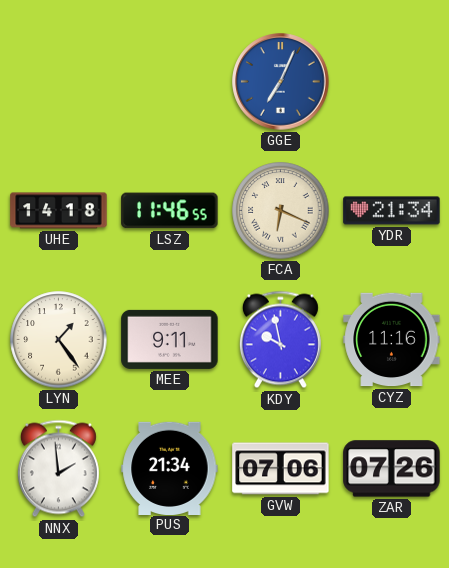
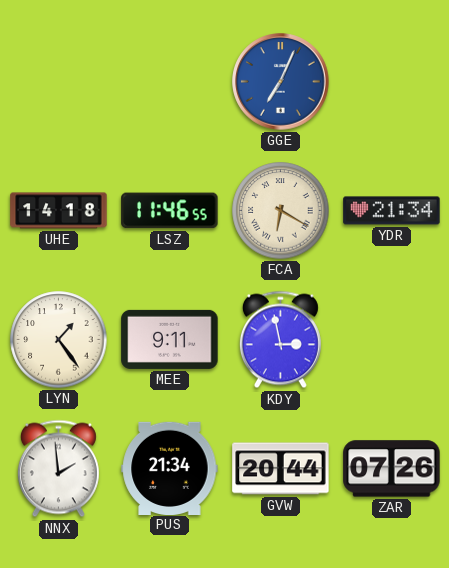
FCA: 6:19 -> 6:20
KDY: 9:58 -> 2:58
CYZ: 11:16 -> none
GVW: 07:06 -> 20:44
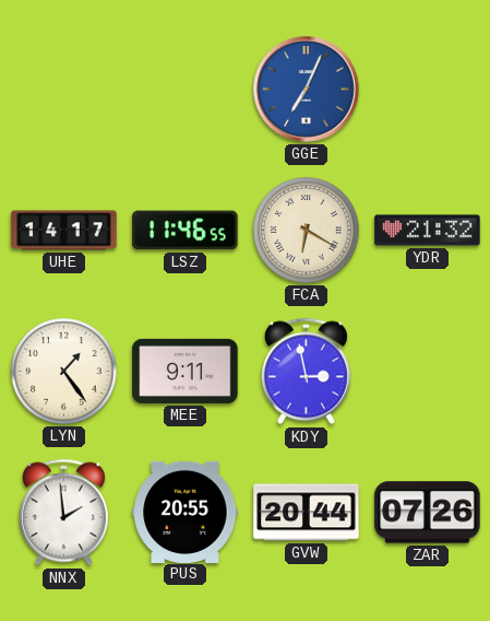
UHE: 14:18 -> 14:17
YDR: 21:34 -> 21:32
PUS: 21:34 -> 20:55
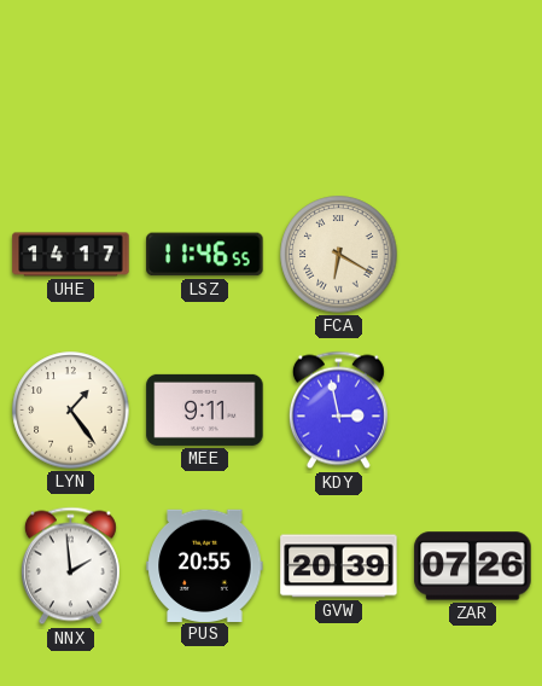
GGE: 7:04 -> none
YDR: 21:32 -> none
GVW: 20:44 -> 20:39
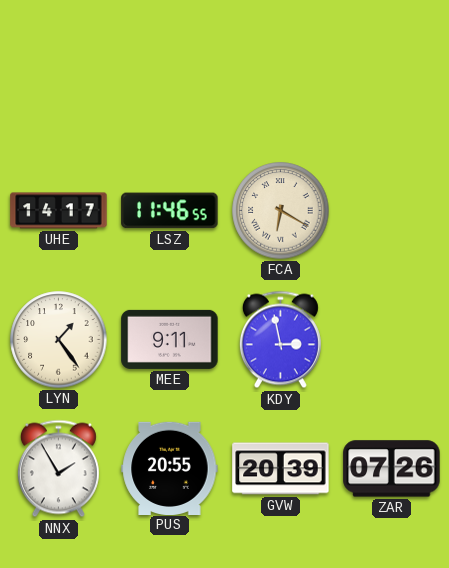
NNX: 1:59 -> 1:55
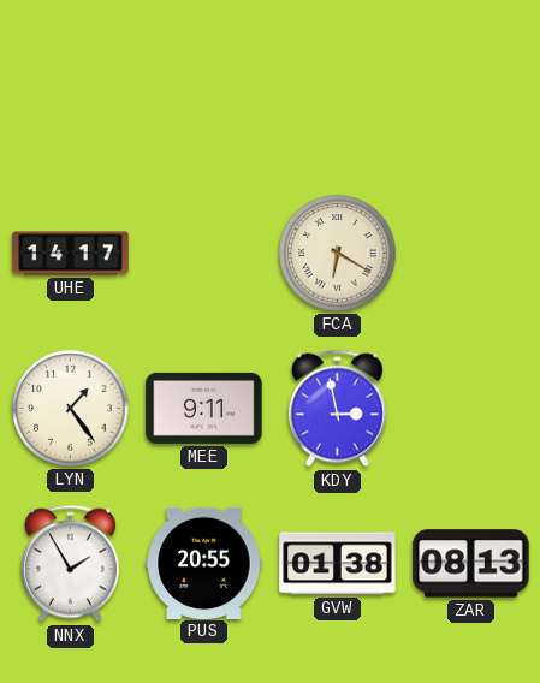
LSZ: 11:46 -> none
GVW: 20:39 -> 01:38
ZAR: 07:26 -> 08:13
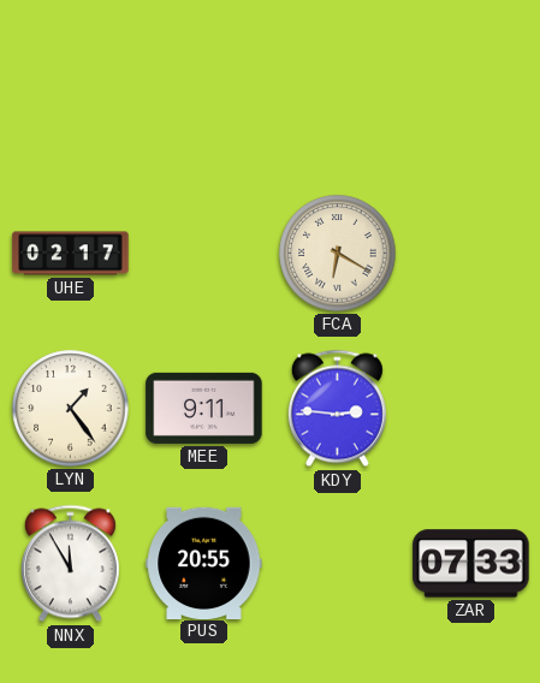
UHE: 14:17 -> 02:17
KDY: 2:58 -> 2:46
NNX: 1:55 -> 11:55
GVW: 01:38 -> none
ZAR: 08:13 -> 07:33
